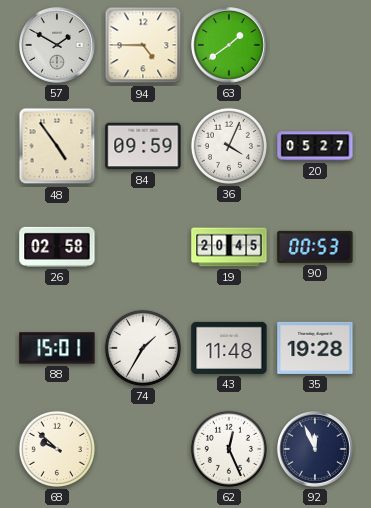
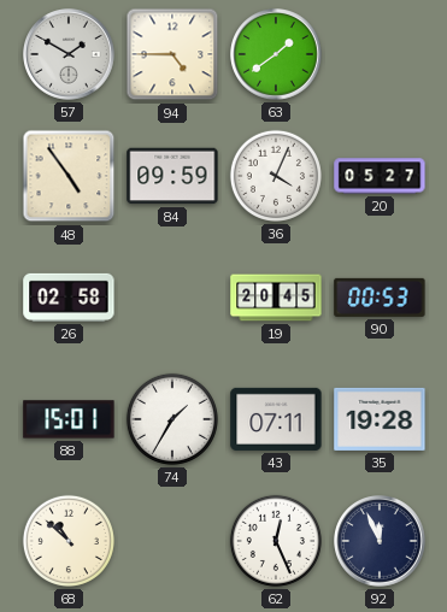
43: 11:48 -> 07:11
68: 9:52 -> 10:52
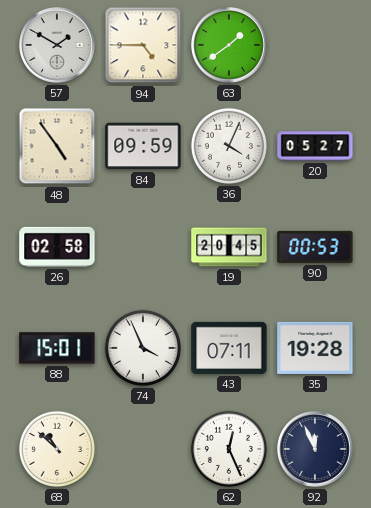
74: 1:35 -> 3:56
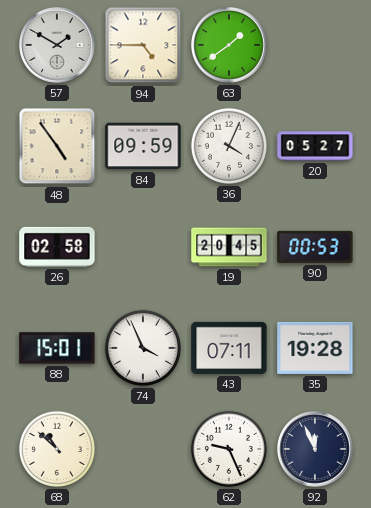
62: 12:26 -> 9:26
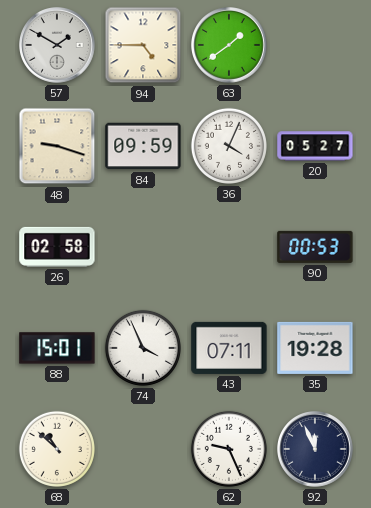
48: 4:54 -> 9:18
19: 20:45 -> none
